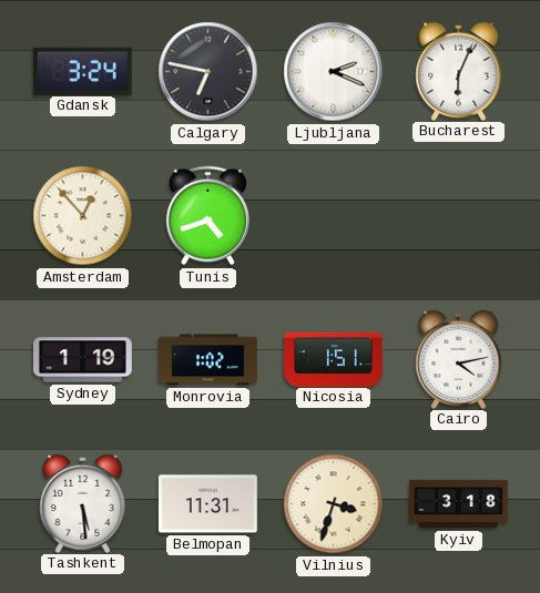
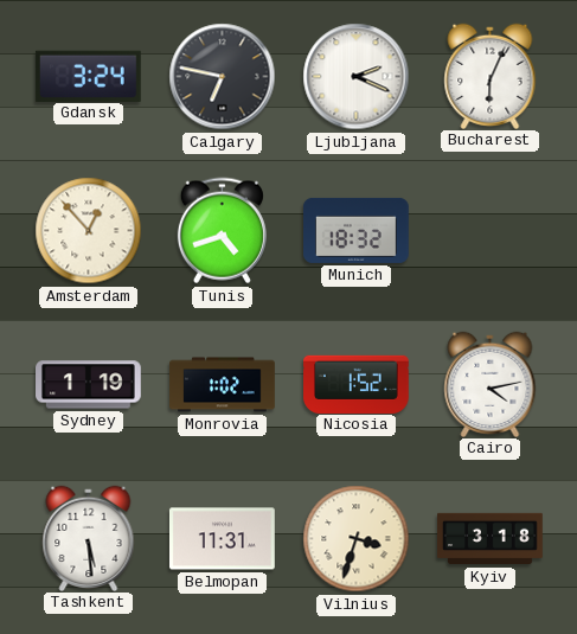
Munich: none -> 18:32
Nicosia: 1:51 -> 1:52
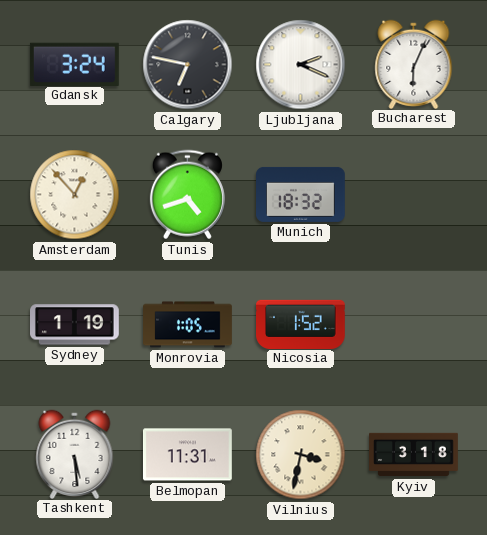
Monrovia: 1:02 -> 1:05
Cairo: 4:13 -> none
Vilnius: 3:33 -> 3:32
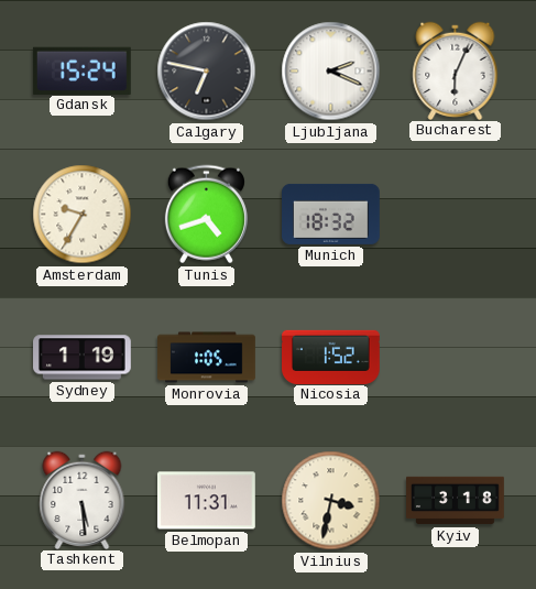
Gdansk: 3:24 -> 15:24
Amsterdam: 12:53 -> 9:35
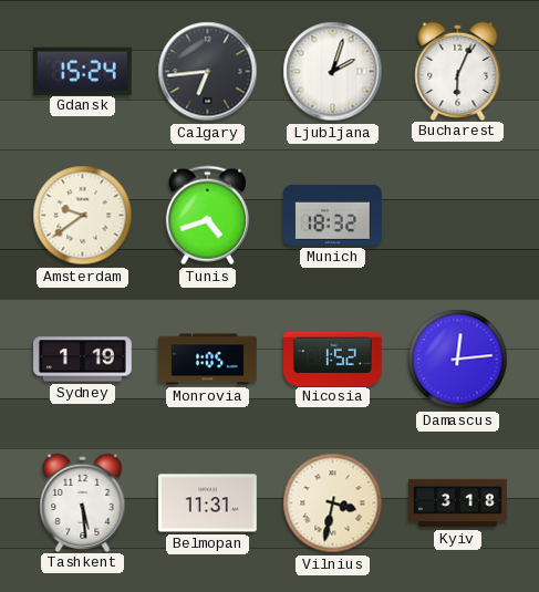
Calgary: 6:47 -> 6:44
Ljubljana: 2:19 -> 2:03
Amsterdam: 9:35 -> 9:39
Damascus: none -> 12:14
